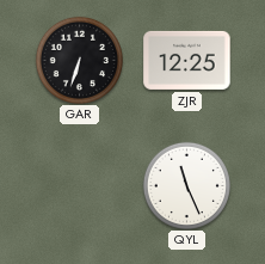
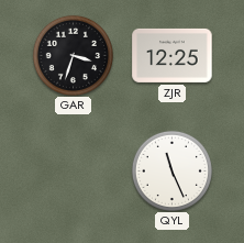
GAR: 6:33 -> 3:33
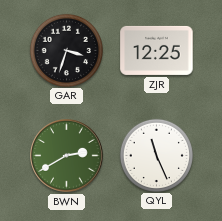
BWN: none -> 2:40
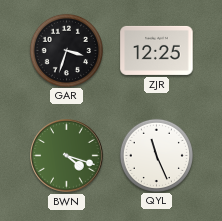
BWN: 2:40 -> 4:18
